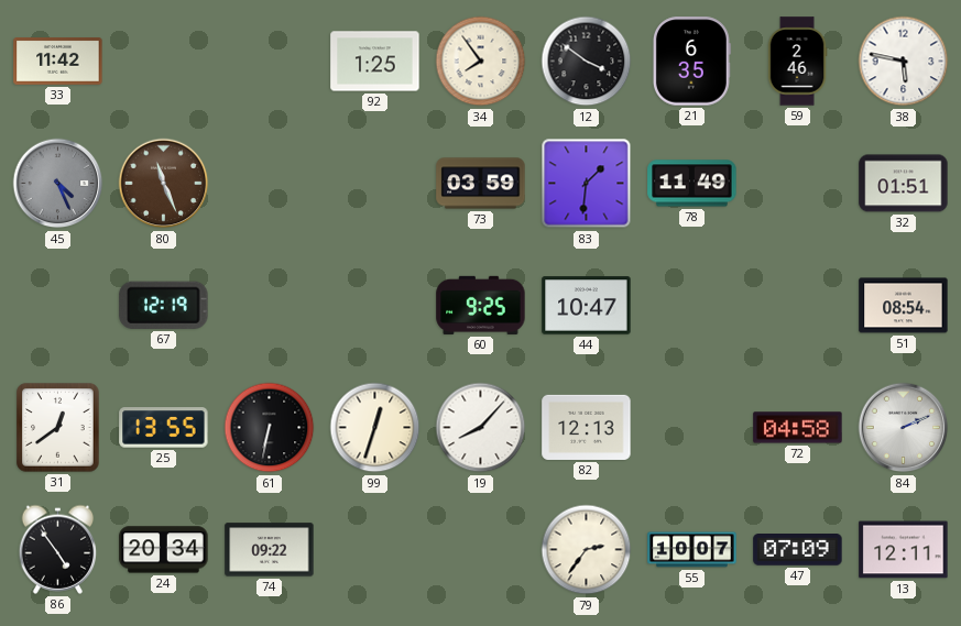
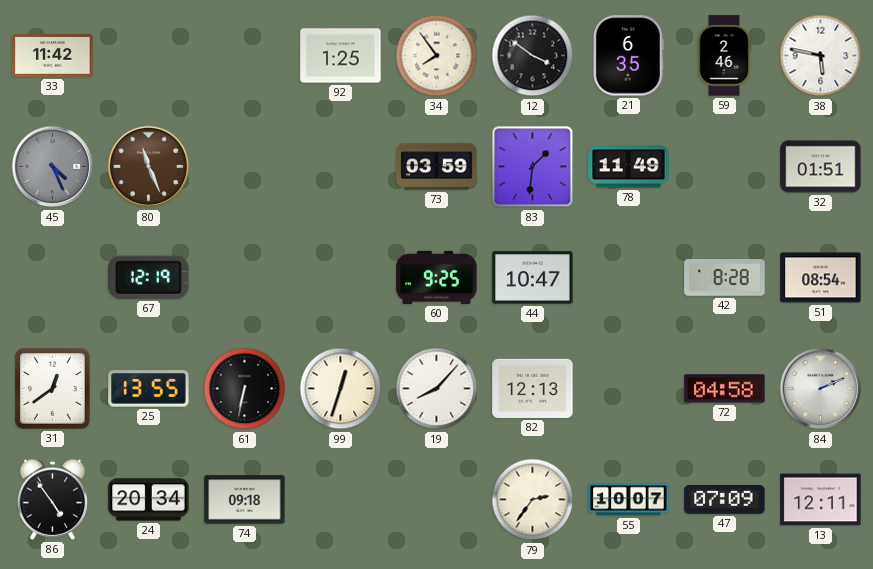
42: none -> 8:28
74: 09:22 -> 09:18
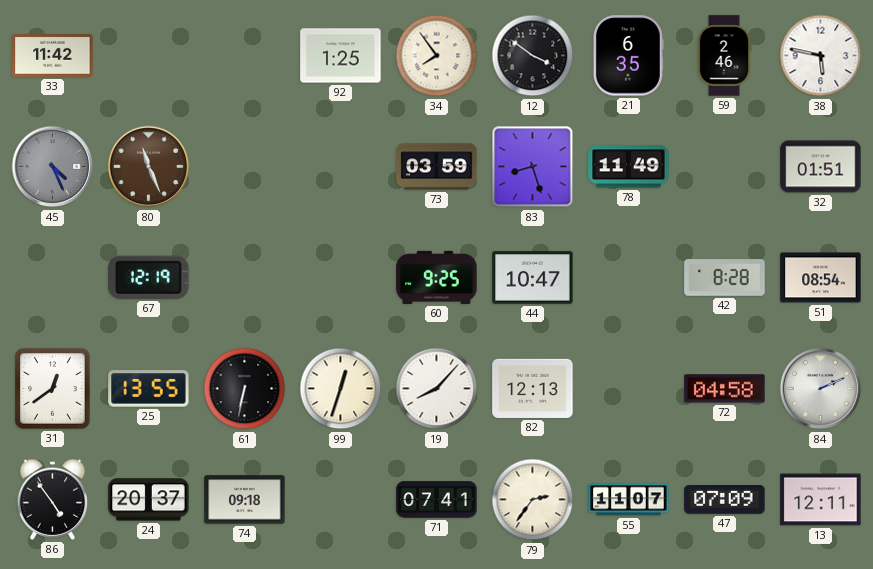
83: 1:31 -> 8:27
24: 20:34 -> 20:37
71: none -> 07:41
55: 10:07 -> 11:07
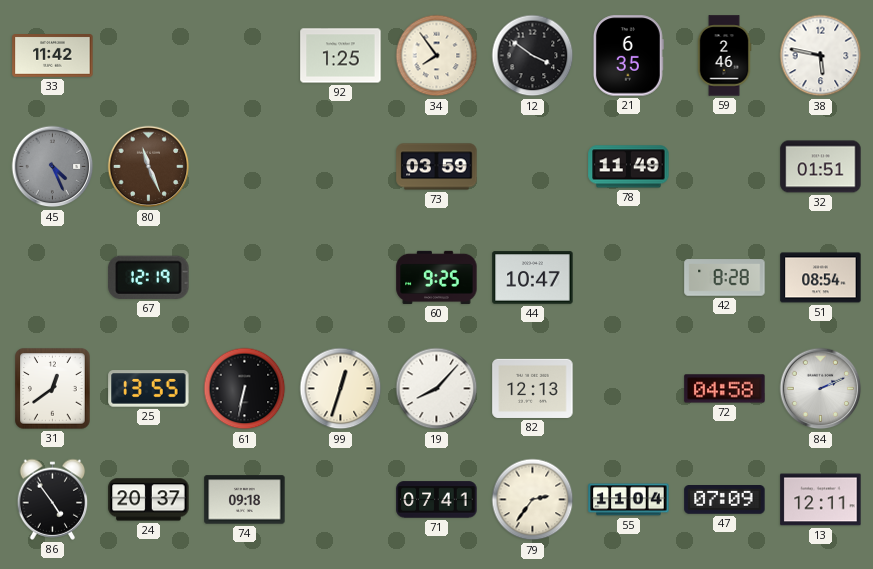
83: 8:27 -> none
55: 11:07 -> 11:04
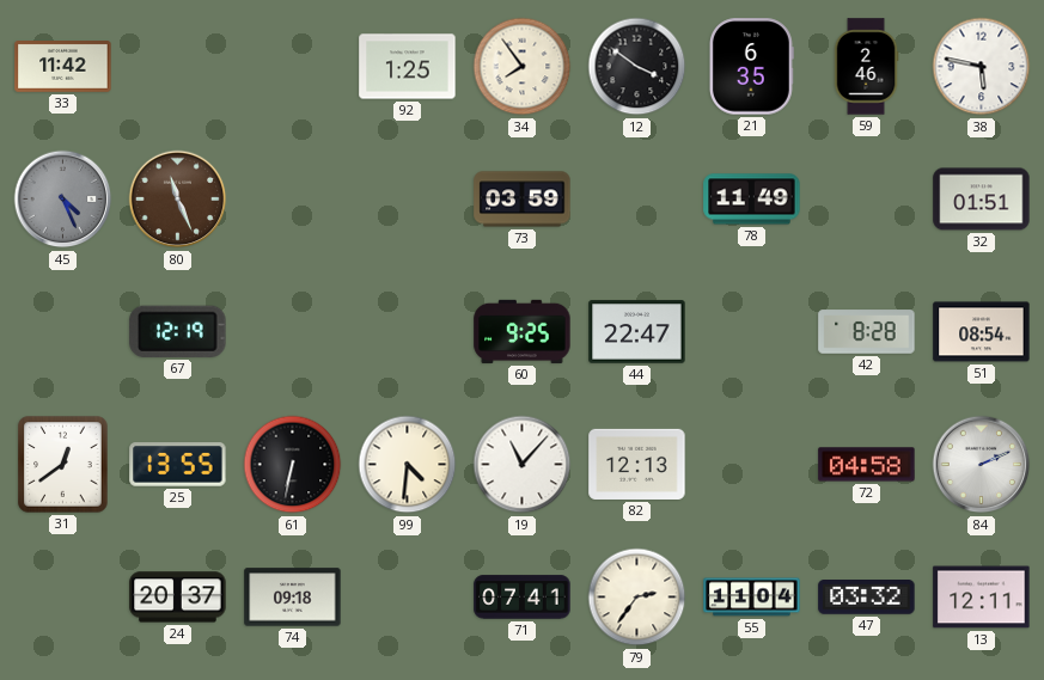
44: 10:47 -> 22:47
99: 12:33 -> 4:31
19: 8:07 -> 11:07
86: 4:54 -> none
47: 07:09 -> 03:32
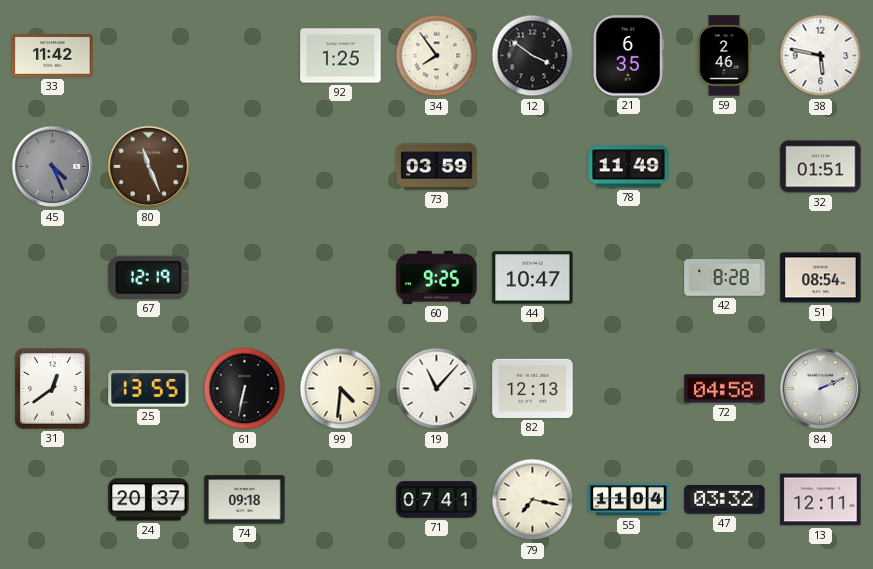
44: 22:47 -> 10:47
79: 2:36 -> 7:17
